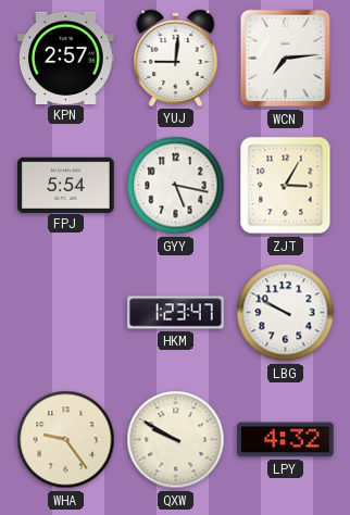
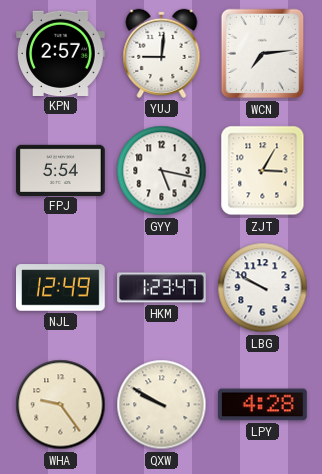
NJL: none -> 12:49
LPY: 4:32 -> 4:28
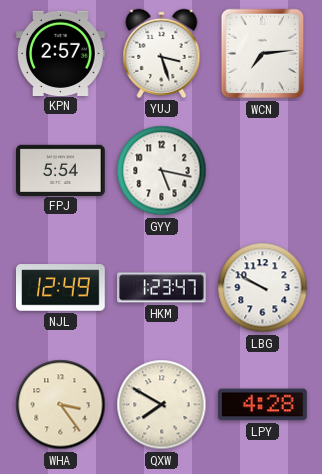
YUJ: 9:01 -> 3:27
ZJT: 3:05 -> none
WHA: 9:24 -> 3:24
QXW: 9:50 -> 7:50
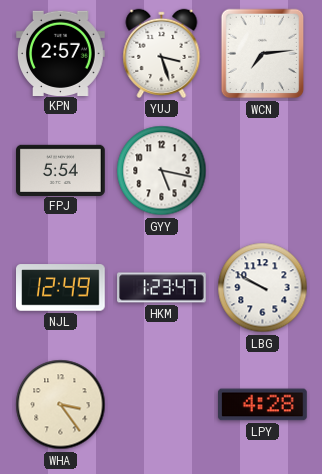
QXW: 7:50 -> none
